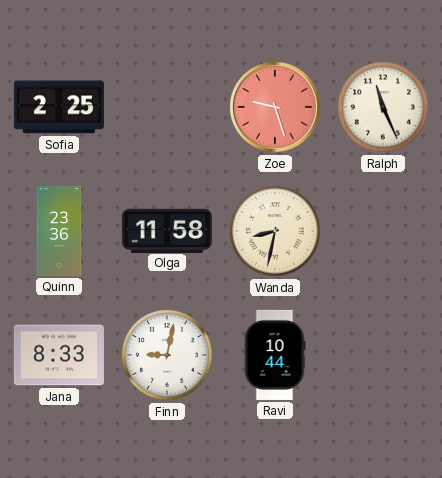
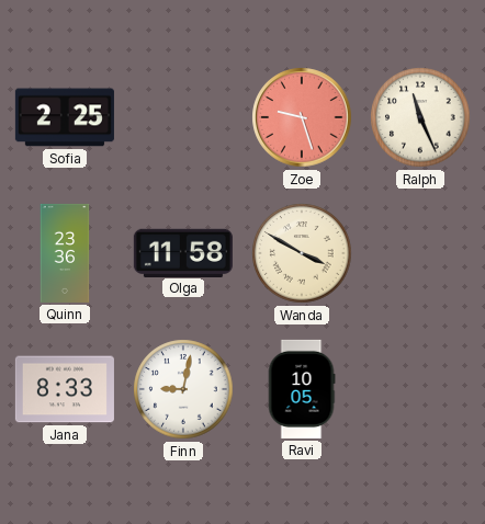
Wanda: 8:32 -> 3:50
Ravi: 10:44 -> 10:05
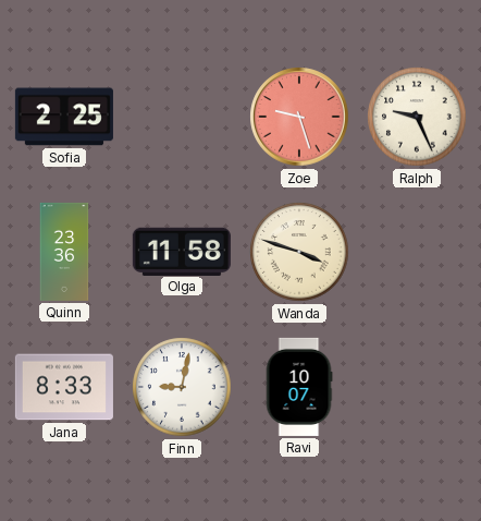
Ralph: 11:26 -> 9:26
Wanda: 3:50 -> 3:48
Ravi: 10:05 -> 10:07
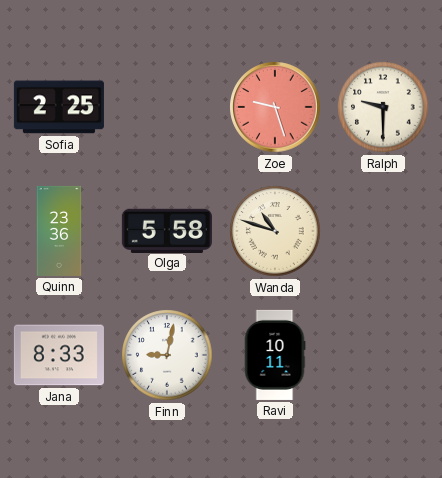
Ralph: 9:26 -> 9:30
Olga: 11:58 -> 5:58
Wanda: 3:48 -> 10:48
Ravi: 10:07 -> 10:11
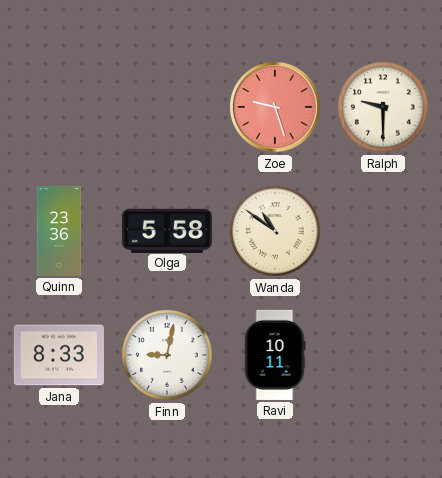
Sofia: 2:25 -> none
Wanda: 10:48 -> 10:51
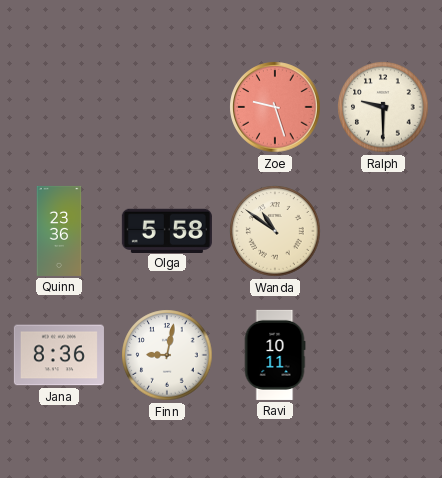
Jana: 8:33 -> 8:36
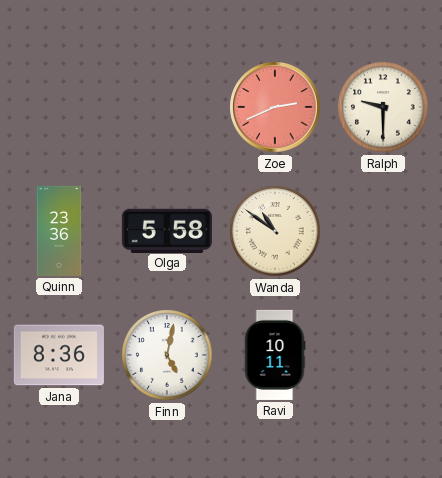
Zoe: 9:27 -> 2:41
Finn: 9:02 -> 5:02
